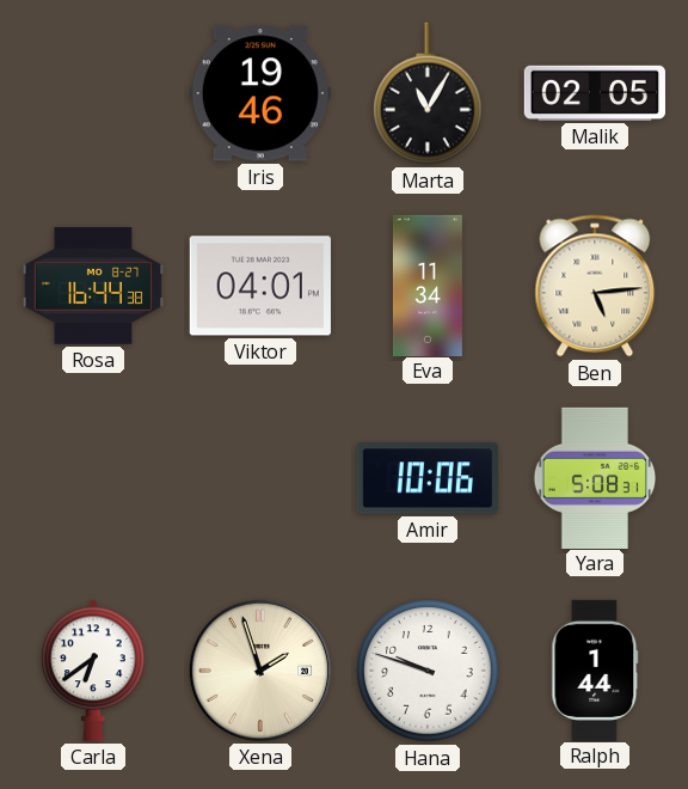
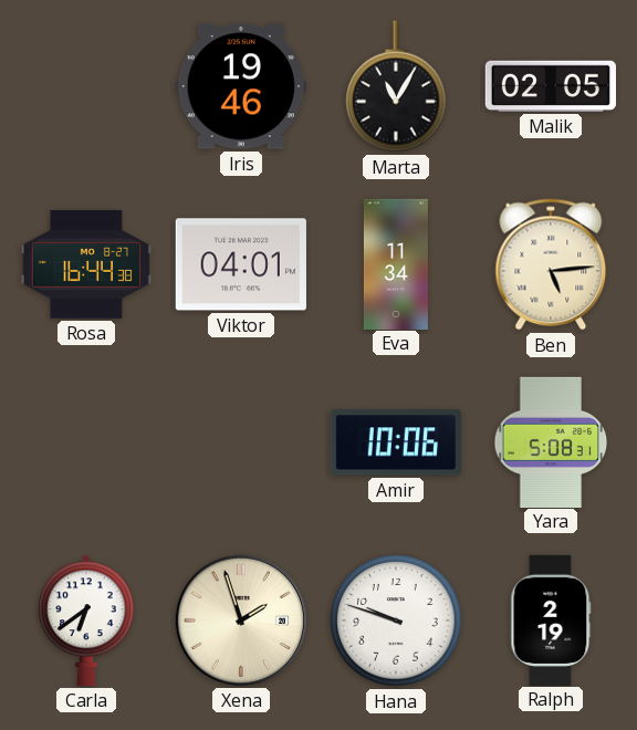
Ralph: 1:44 -> 2:19
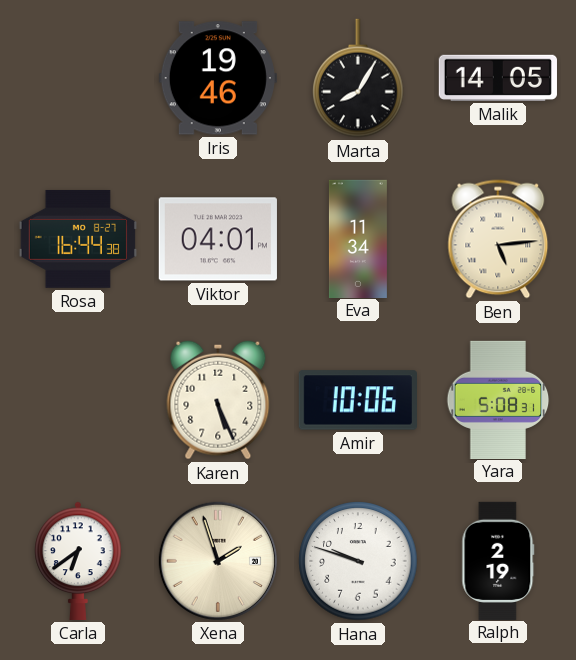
Marta: 11:05 -> 8:05
Malik: 02:05 -> 14:05
Karen: none -> 5:26
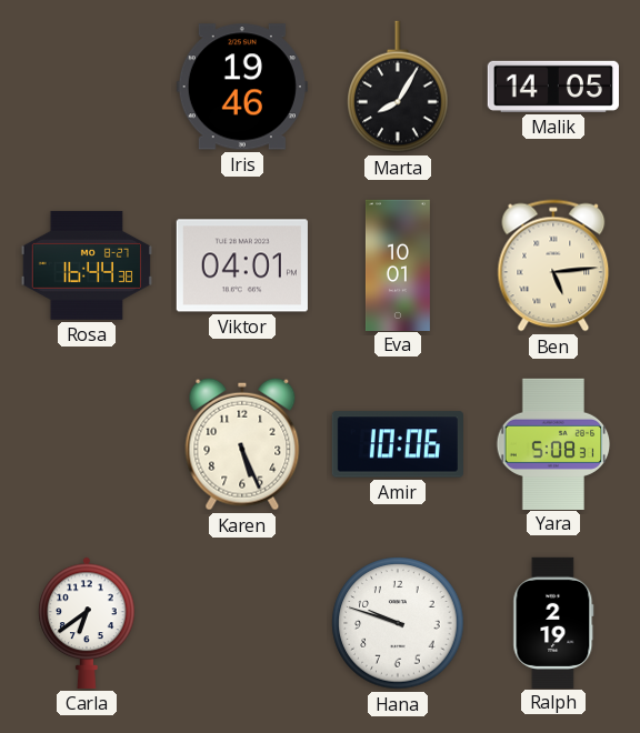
Eva: 11:34 -> 10:01
Xena: 1:57 -> none
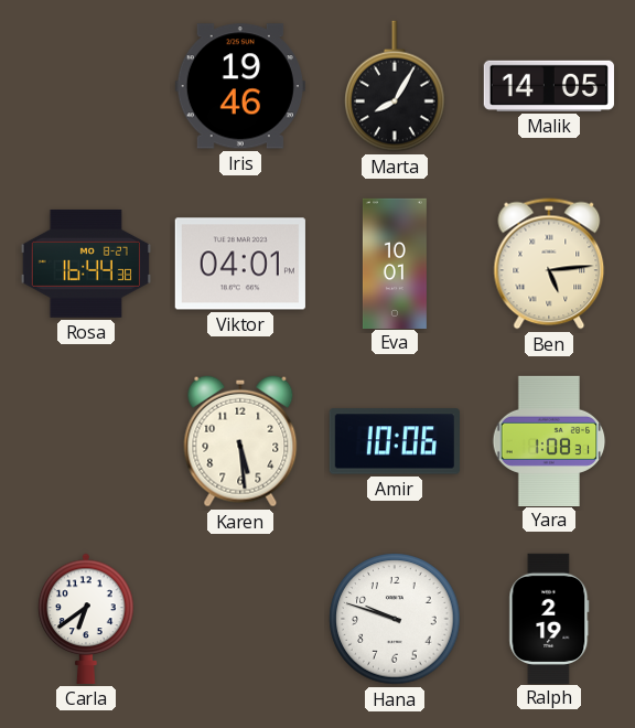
Karen: 5:26 -> 5:29
Yara: 5:08 -> 1:08
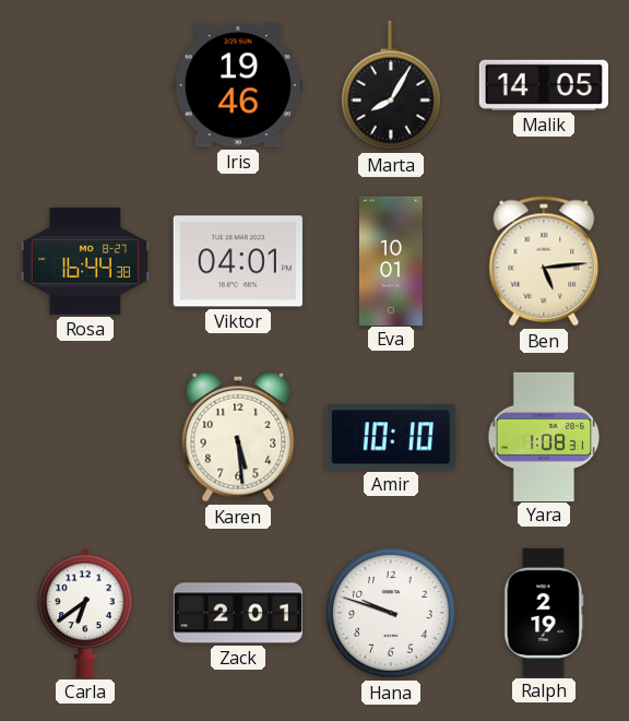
Amir: 10:06 -> 10:10
Zack: none -> 2:01
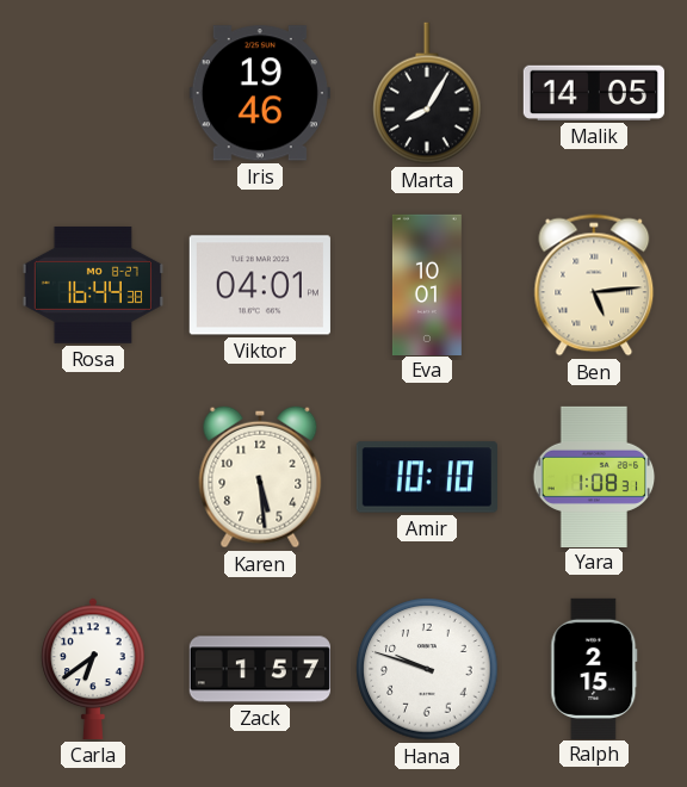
Zack: 2:01 -> 1:57
Ralph: 2:19 -> 2:15
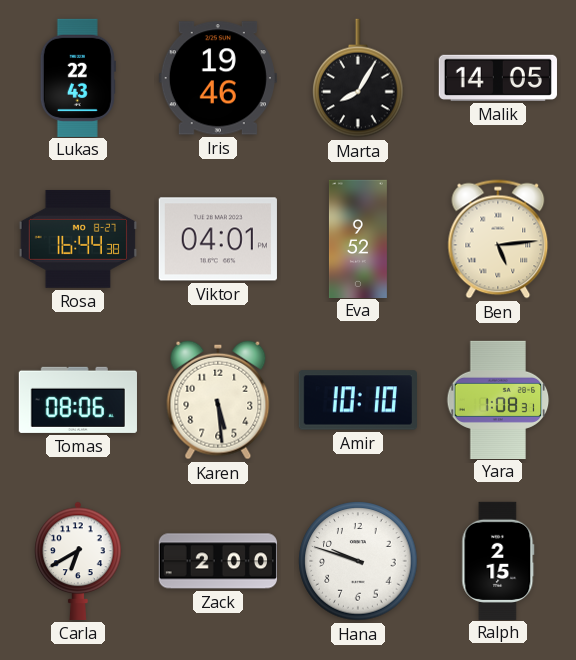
Lukas: none -> 22:43
Eva: 10:01 -> 9:52
Tomas: none -> 08:06
Carla: 6:39 -> 6:40
Zack: 1:57 -> 2:00
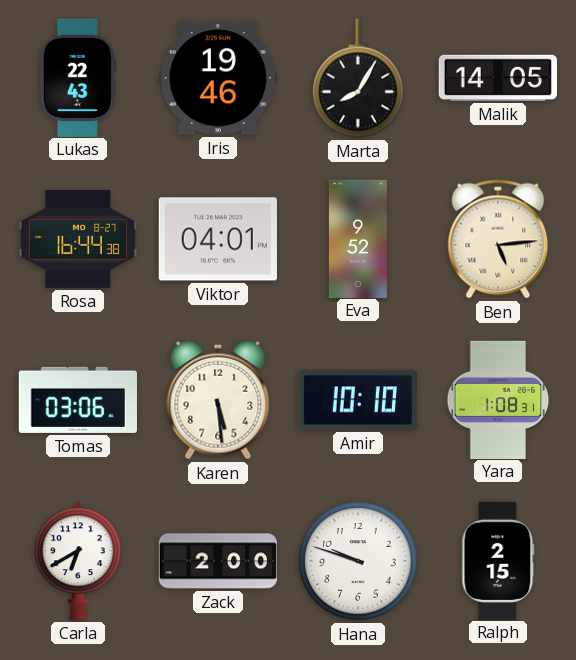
Tomas: 08:06 -> 03:06
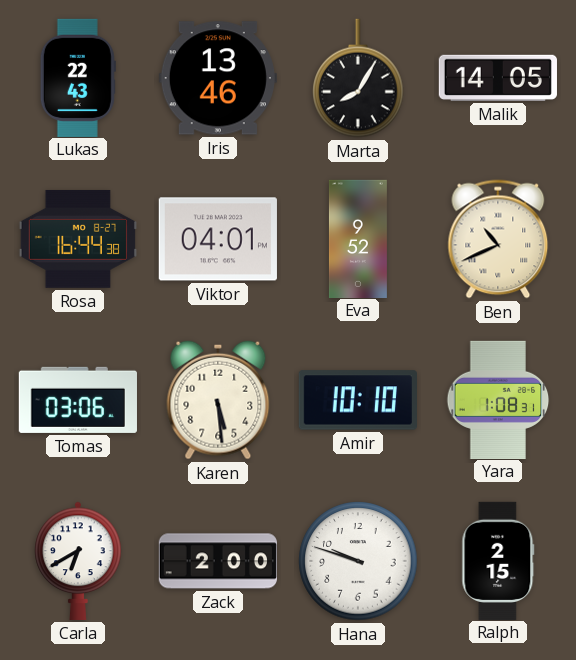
Iris: 19:46 -> 13:46
Ben: 5:14 -> 10:41
